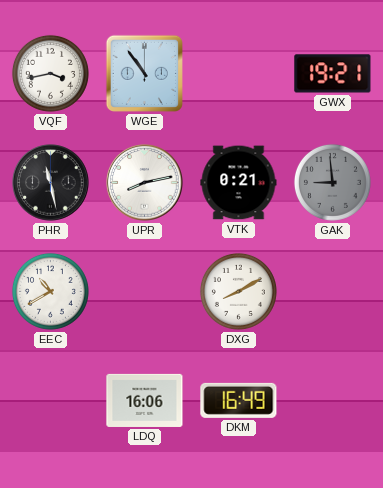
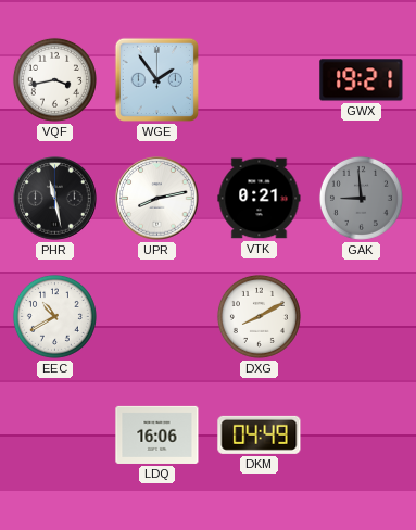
WGE: 10:54 -> 1:54
DKM: 16:49 -> 04:49
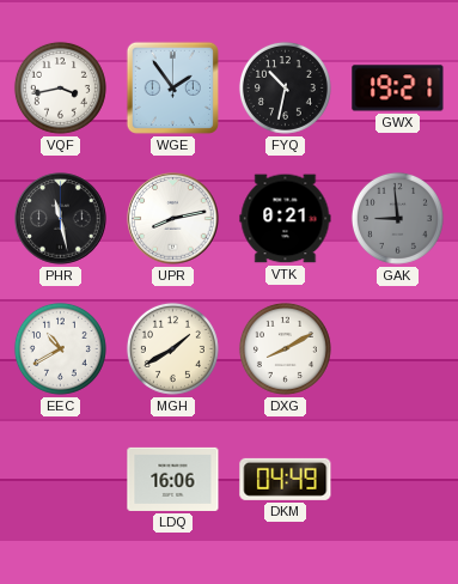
FYQ: none -> 10:32
MGH: none -> 1:40
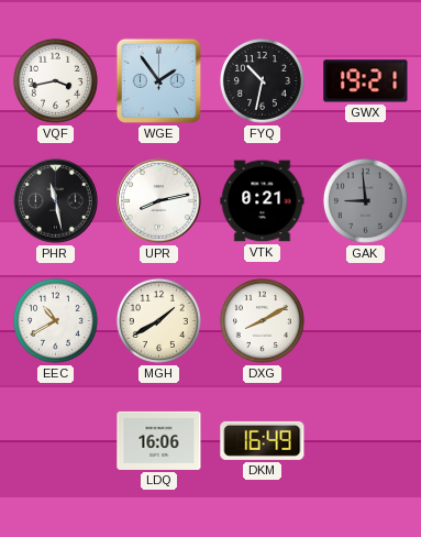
DKM: 04:49 -> 16:49
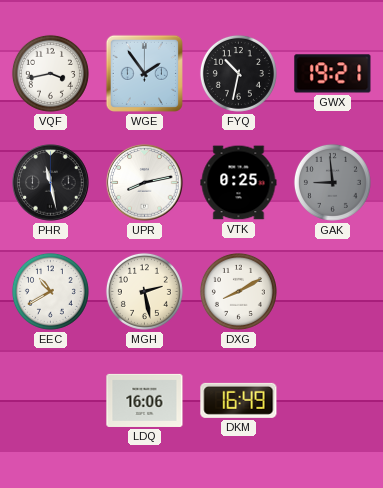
VTK: 0:21 -> 0:25
MGH: 1:40 -> 2:28
